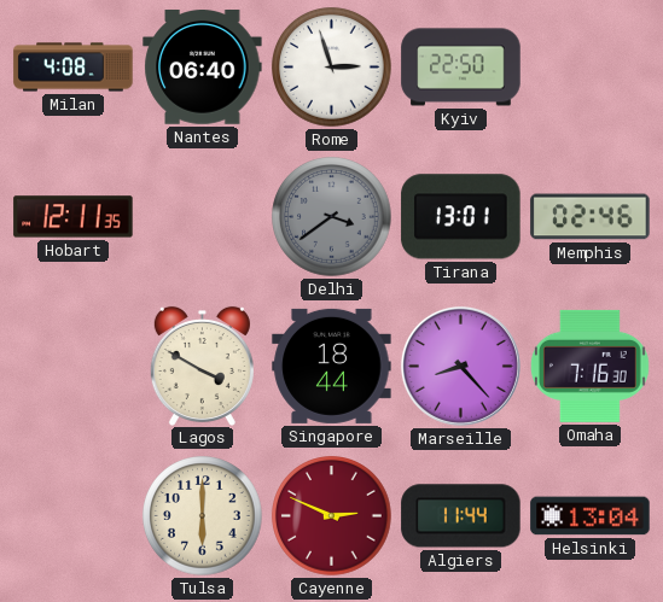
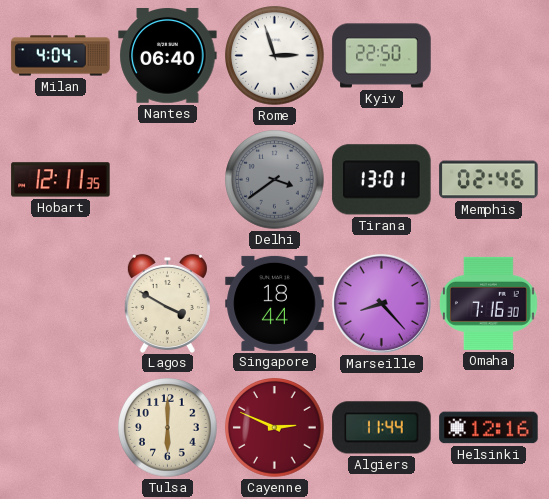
Milan: 4:08 -> 4:04
Helsinki: 13:04 -> 12:16
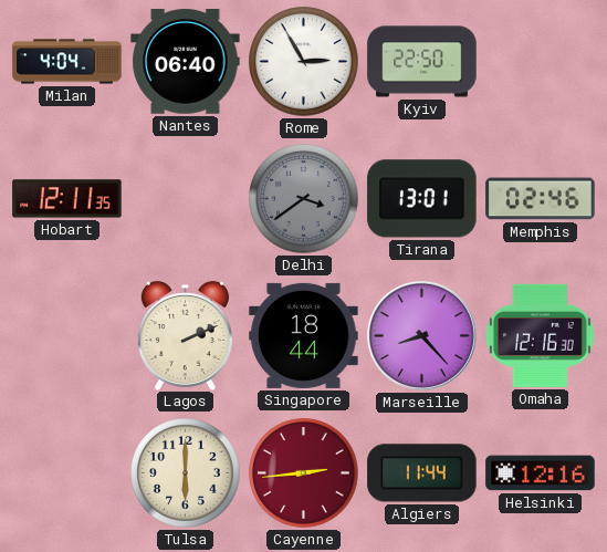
Rome: 2:57 -> 2:55
Lagos: 3:50 -> 2:11
Omaha: 7:16 -> 12:16
Cayenne: 2:49 -> 2:44
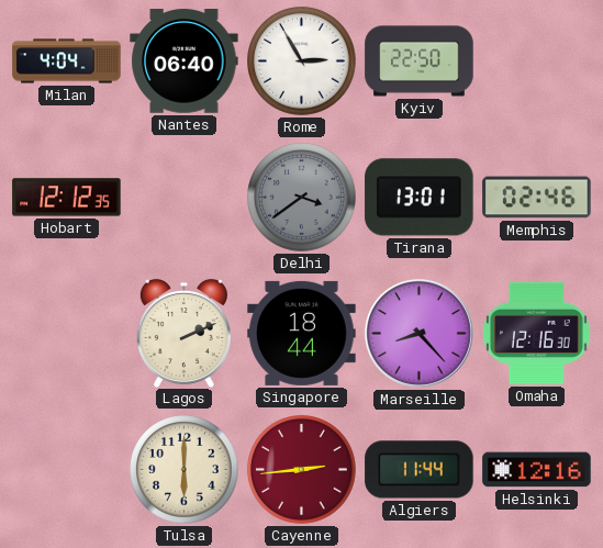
Hobart: 12:11 -> 12:12
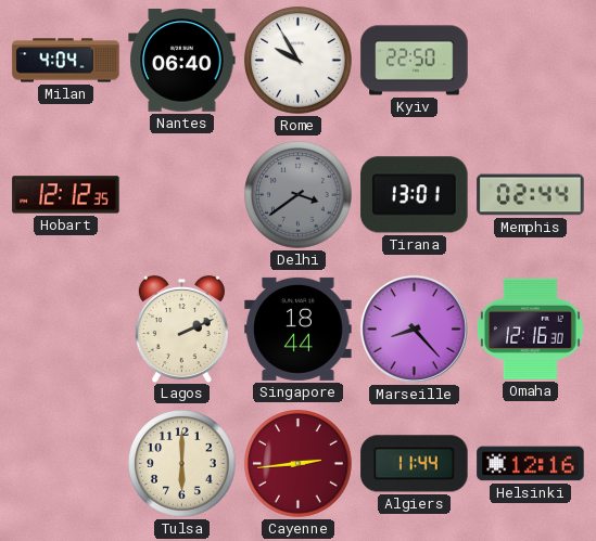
Rome: 2:55 -> 9:55
Memphis: 02:46 -> 02:44
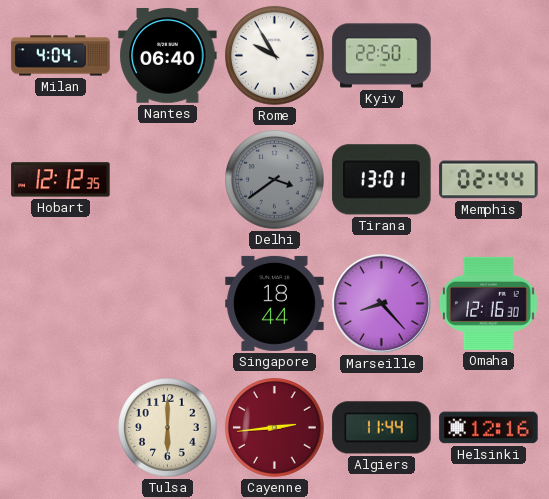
Lagos: 2:11 -> none
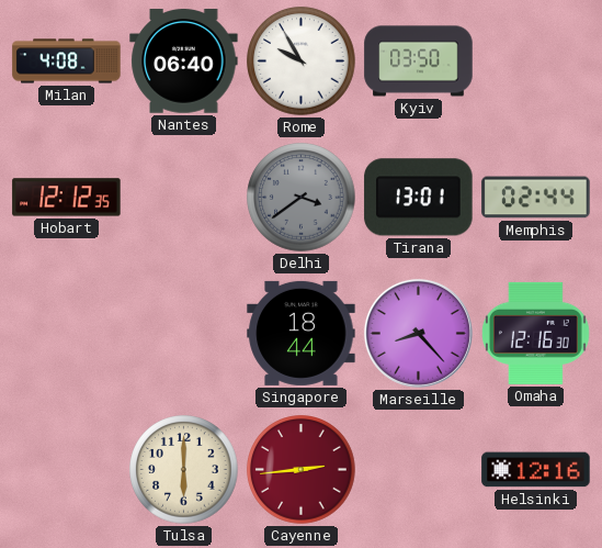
Milan: 4:04 -> 4:08
Kyiv: 22:50 -> 03:50
Algiers: 11:44 -> none
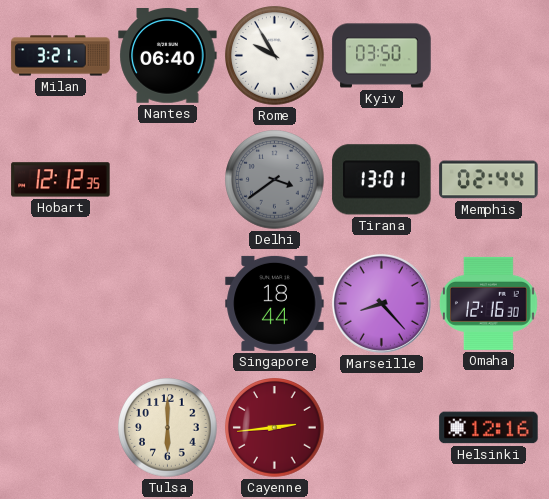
Milan: 4:08 -> 3:21
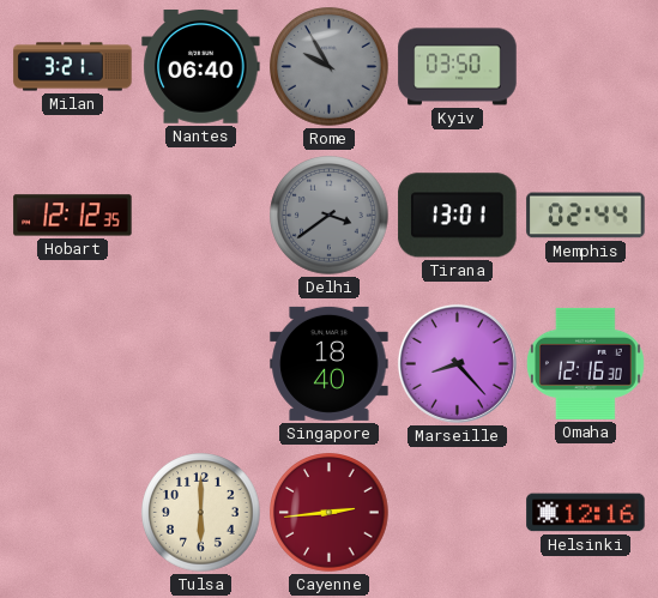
Rome dial: white -> grey
Singapore: 18:44 -> 18:40
